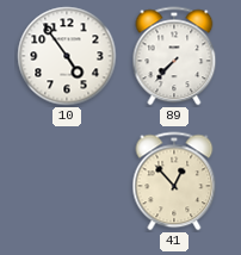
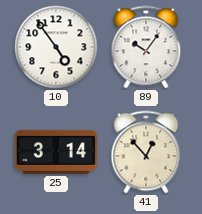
89: 7:37 -> 10:06
25: none -> 3:14
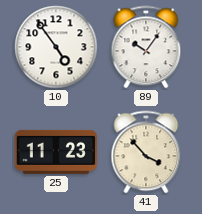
25: 3:14 -> 11:23
41: 12:53 -> 3:53
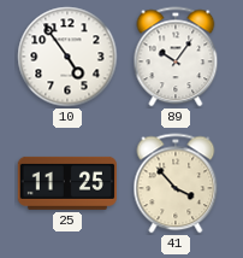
25: 11:23 -> 11:25
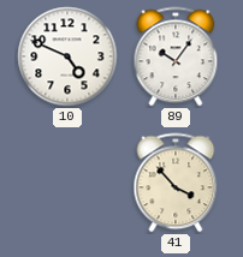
10: 4:54 -> 4:49
25: 11:25 -> none
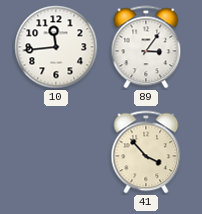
10: 4:49 -> 11:44
89: 10:06 -> 3:06
